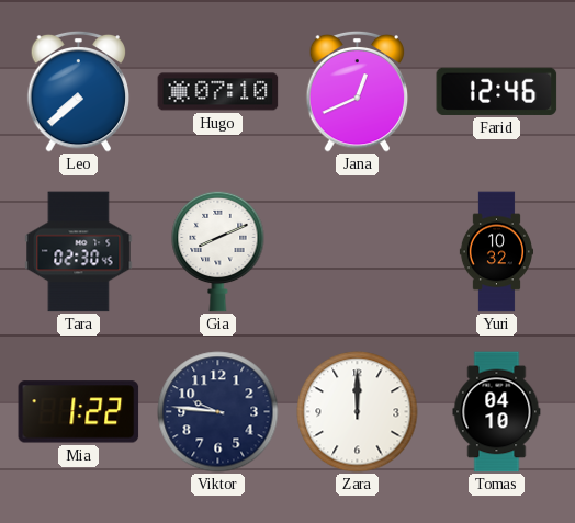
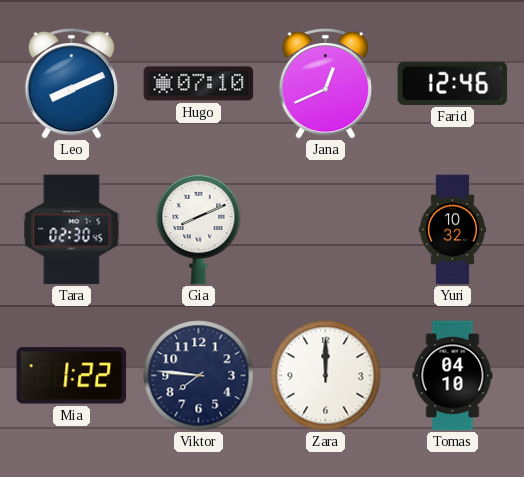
Leo: 7:38 -> 8:11
Viktor: 9:46 -> 7:46
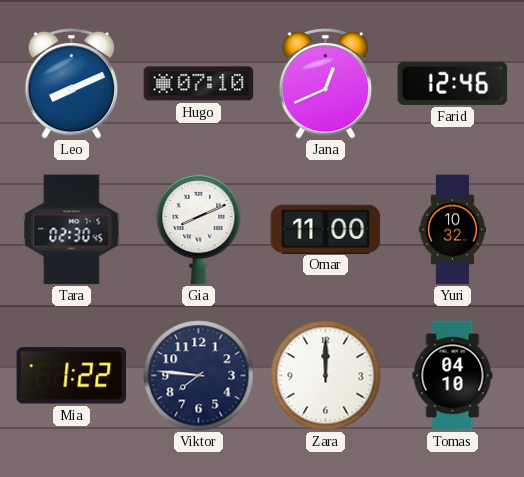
Omar: none -> 11:00
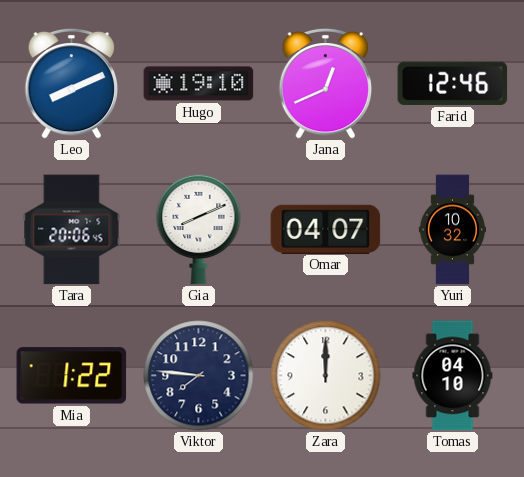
Hugo: 07:10 -> 19:10
Tara: 02:30 -> 20:06
Omar: 11:00 -> 04:07
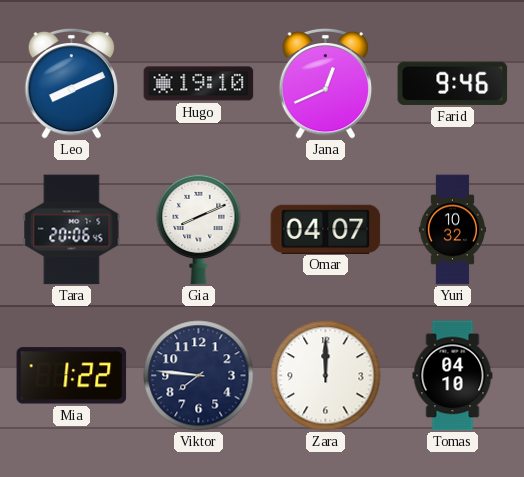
Farid: 12:46 -> 9:46
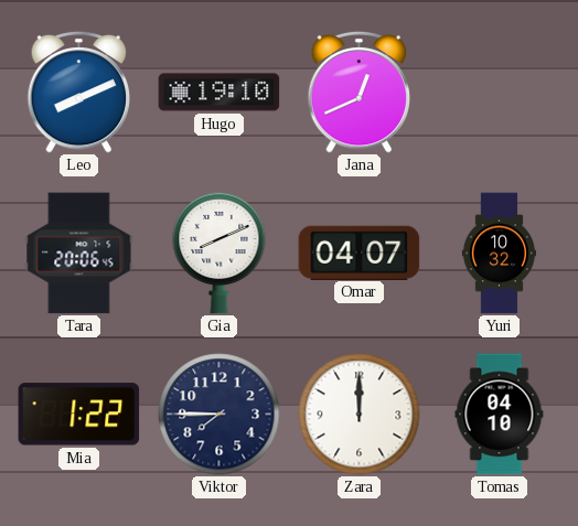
Farid: 9:46 -> none
Viktor: 7:46 -> 7:45
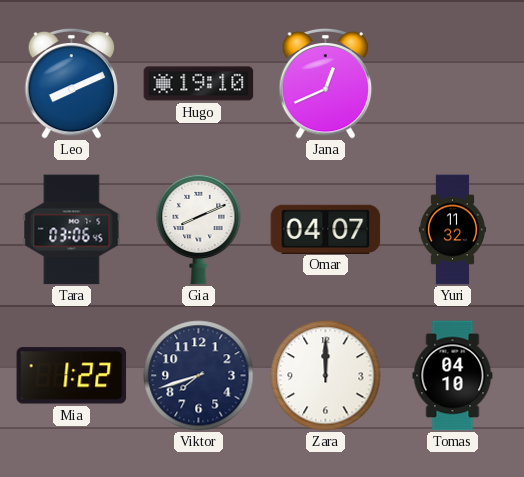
Tara: 20:06 -> 03:06
Yuri: 10:32 -> 11:32
Viktor: 7:45 -> 7:42
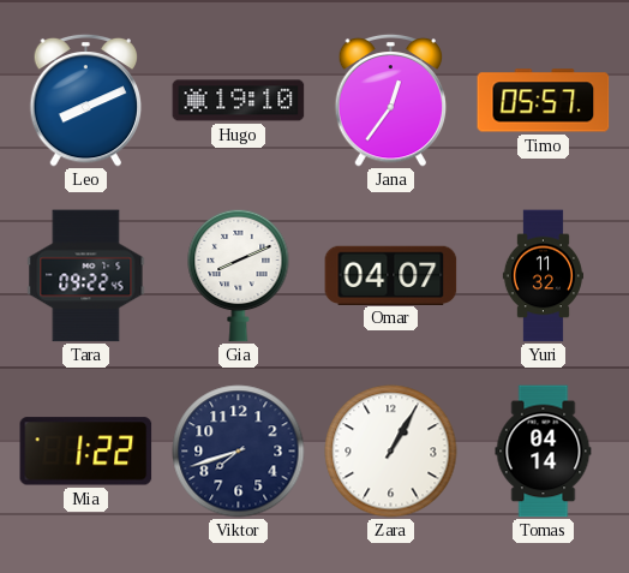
Jana: 12:41 -> 12:36
Timo: none -> 05:57
Tara: 03:06 -> 09:22
Zara: 12:00 -> 1:05
Tomas: 04:10 -> 04:14
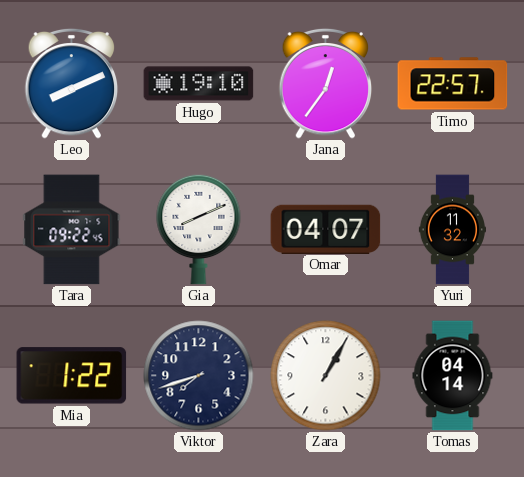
Timo: 05:57 -> 22:57
